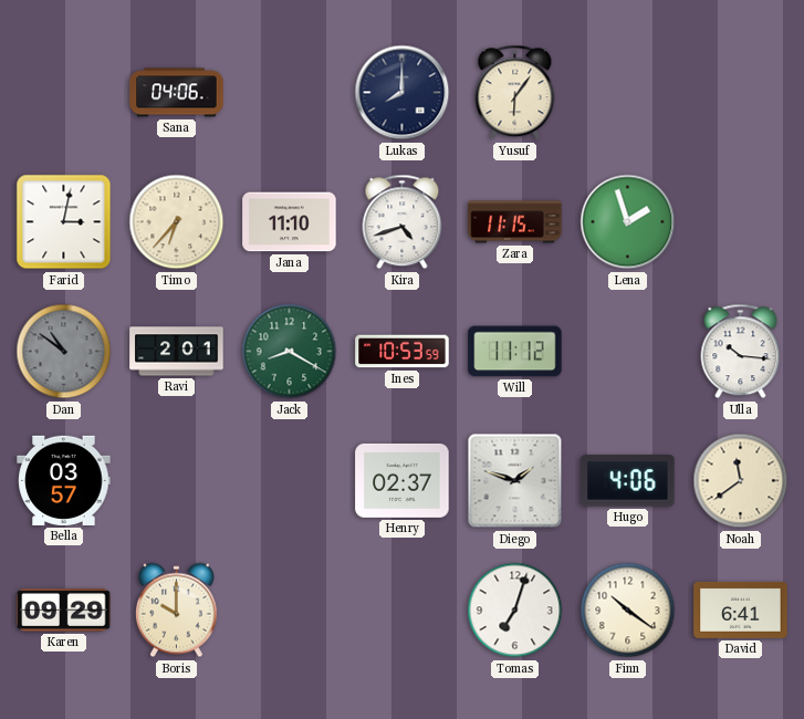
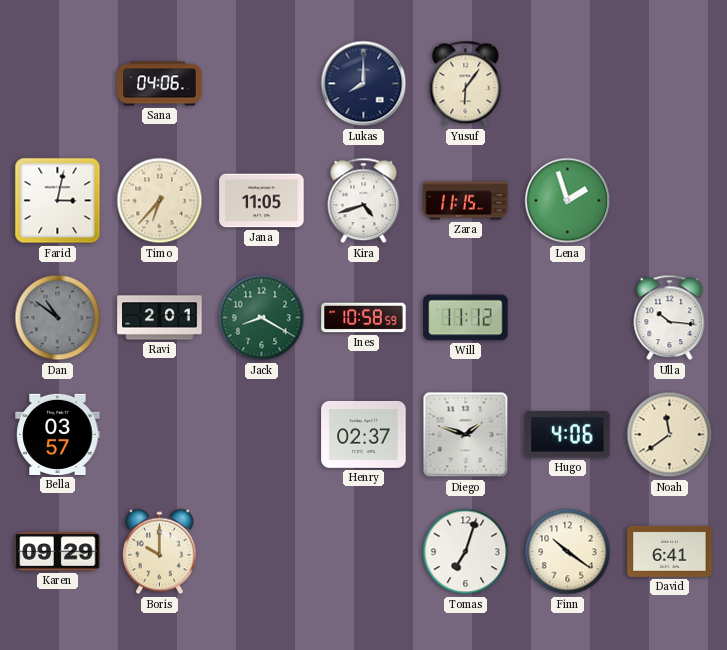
Jana: 11:10 -> 11:05
Ines: 10:53 -> 10:58
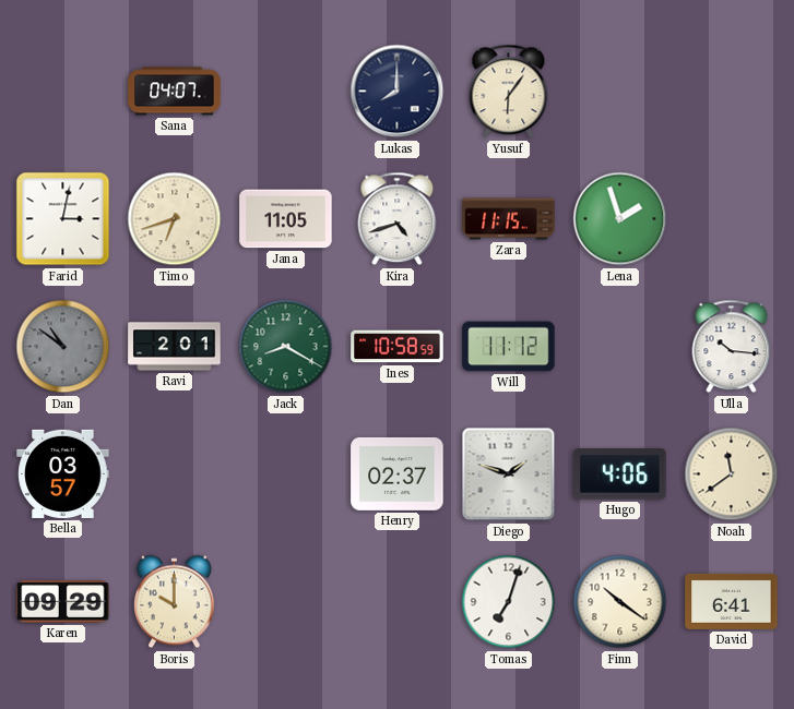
Sana: 04:06 -> 04:07
Timo: 6:37 -> 6:42
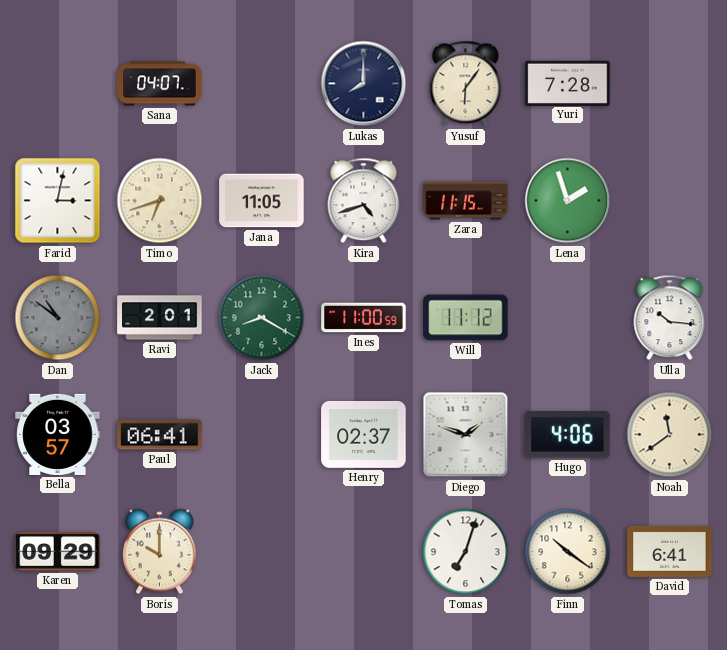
Yuri: none -> 7:28
Ines: 10:58 -> 11:00
Paul: none -> 06:41
